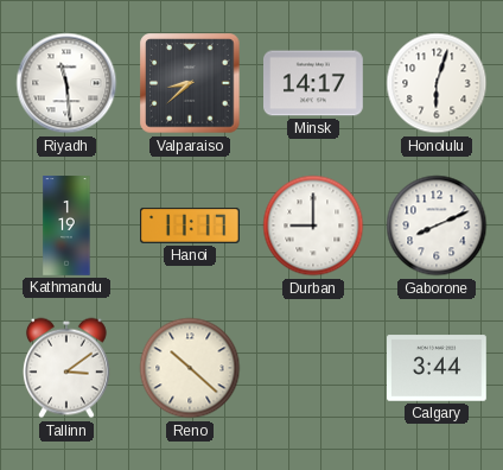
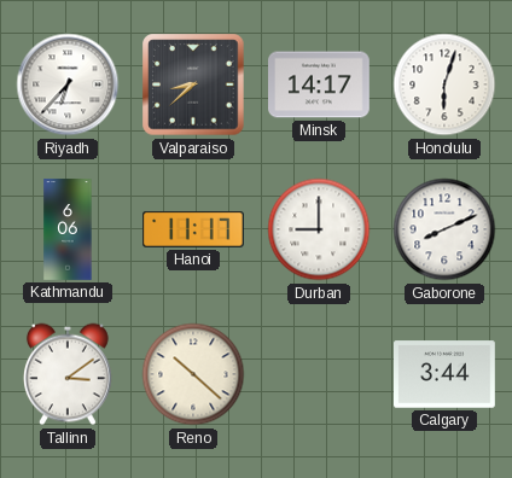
Riyadh: 11:29 -> 6:37
Kathmandu: 1:19 -> 6:06
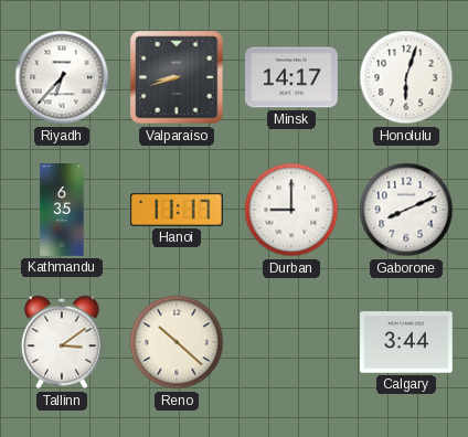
Valparaiso: 8:38 -> 8:42
Kathmandu: 6:06 -> 6:35
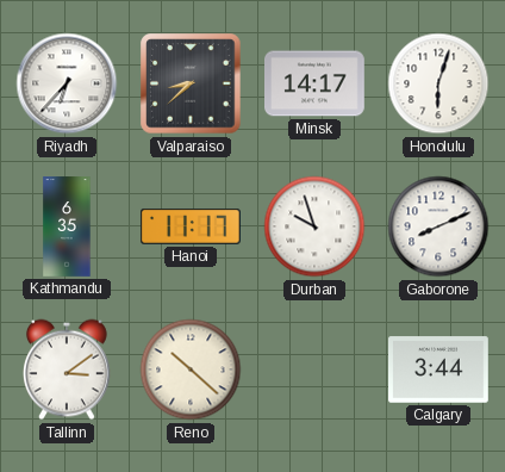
Valparaiso: 8:42 -> 8:38
Durban: 9:00 -> 9:57
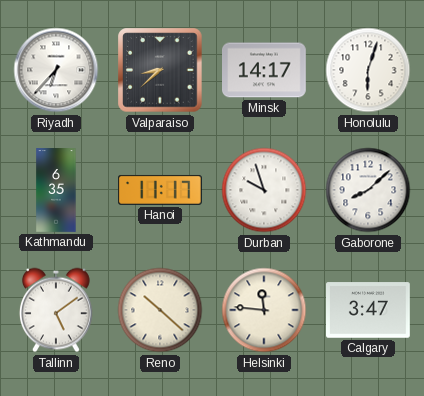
Gaborone: 8:11 -> 8:08
Tallinn: 3:09 -> 5:09
Helsinki: none -> 11:46
Calgary: 3:44 -> 3:47
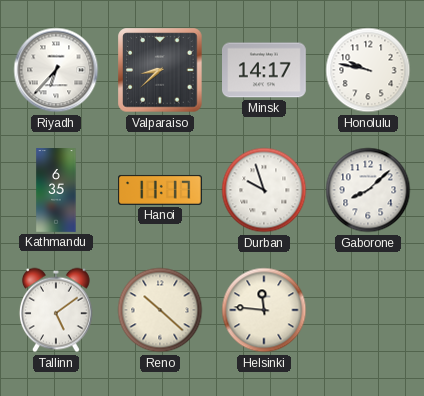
Honolulu: 6:03 -> 9:47
Calgary: 3:47 -> none
